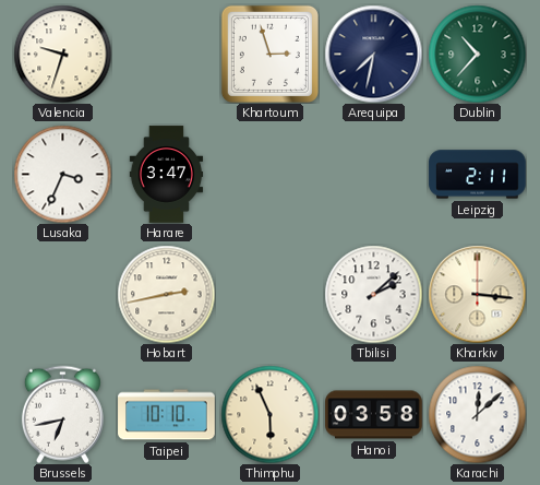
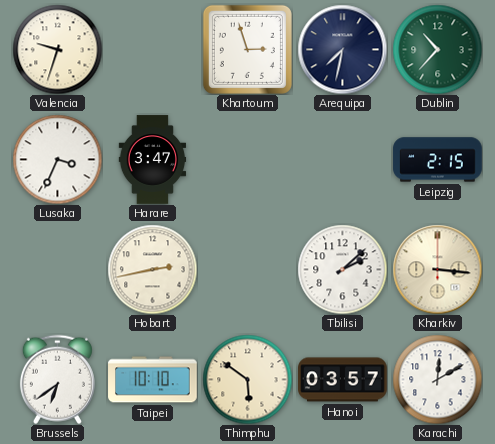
Leipzig: 2:11 -> 2:15
Brussels: 6:43 -> 6:39
Thimphu: 5:56 -> 5:51
Hanoi: 03:58 -> 03:57
Karachi: 12:08 -> 12:10
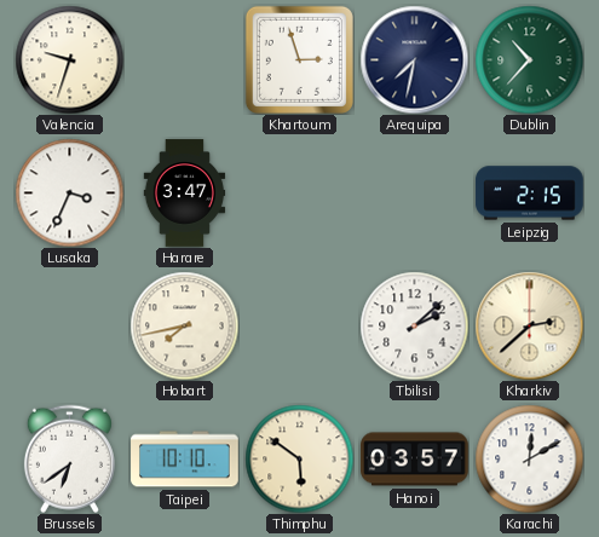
Hobart: 2:43 -> 7:43
Kharkiv: 3:16 -> 2:38
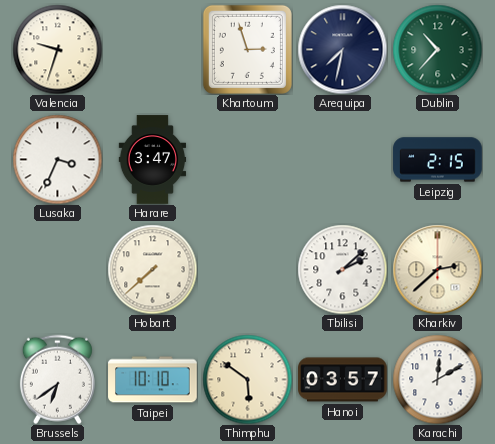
Hobart: 7:43 -> 7:38
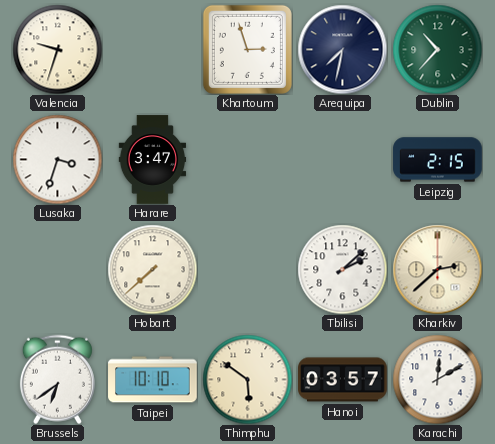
Lusaka: 3:34 -> 3:33
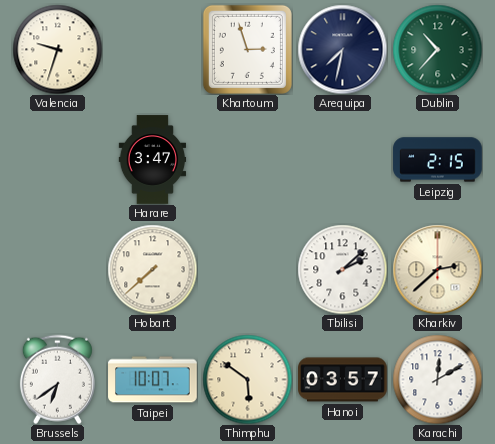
Lusaka: 3:33 -> none
Taipei: 10:10 -> 10:07
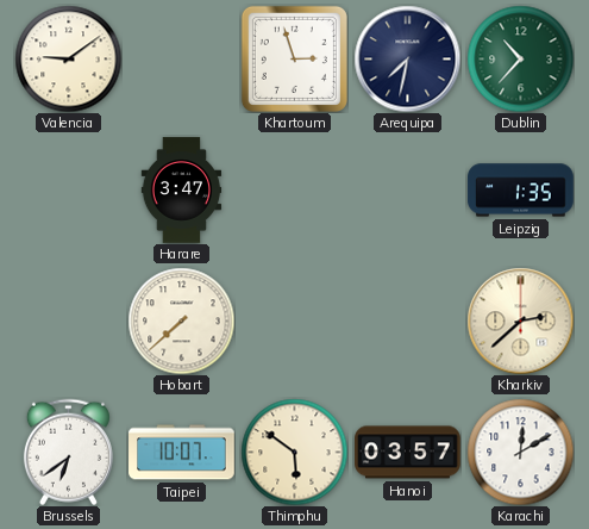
Valencia: 9:33 -> 9:09
Leipzig: 2:15 -> 1:35
Tbilisi: 2:08 -> none
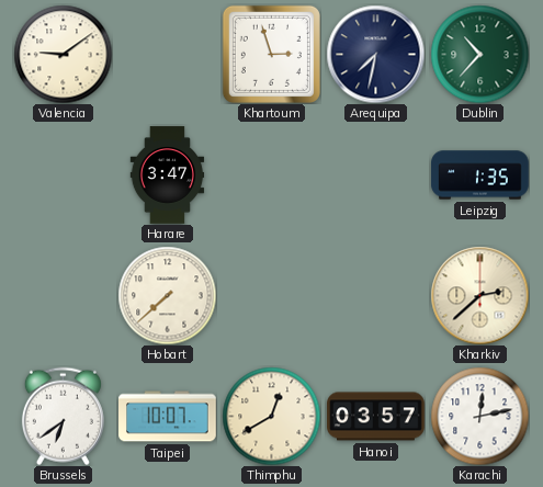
Thimphu: 5:51 -> 12:40
Karachi: 12:10 -> 12:13
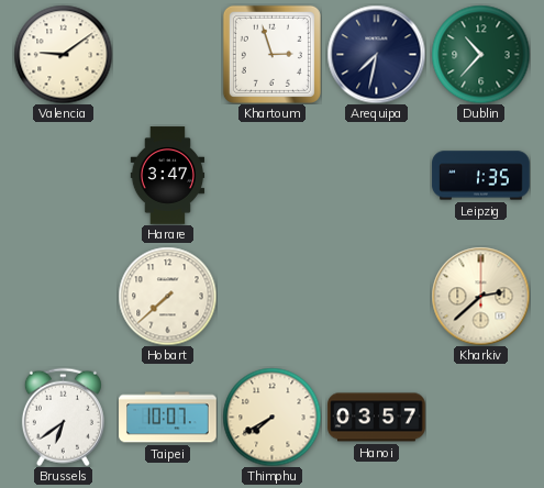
Thimphu: 12:40 -> 7:40
Karachi: 12:13 -> none
